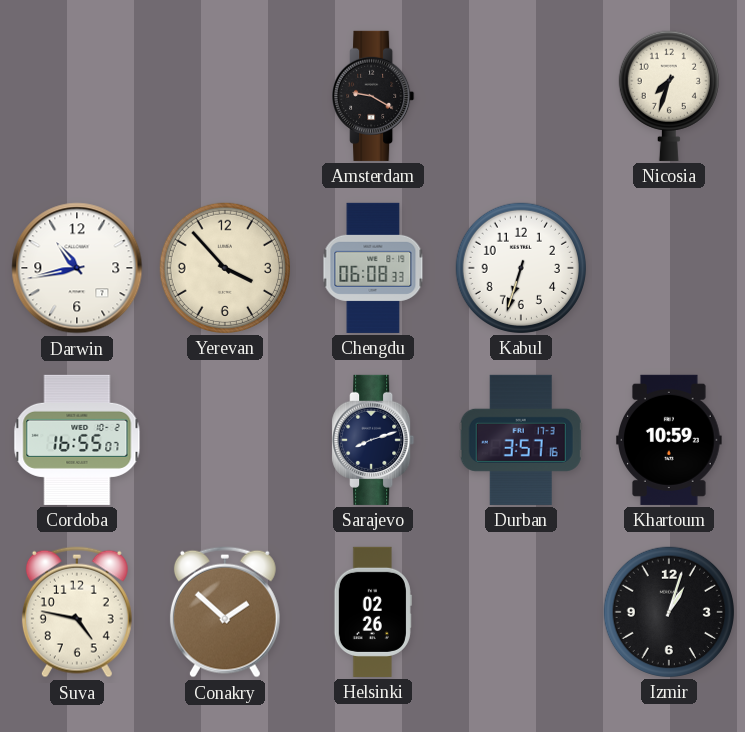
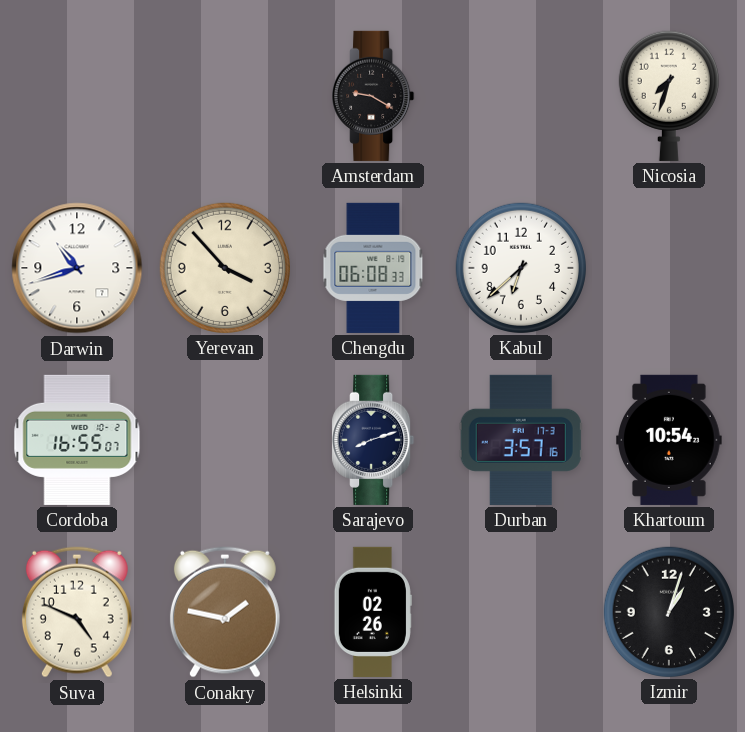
Darwin: 10:43 -> 10:42
Kabul: 6:33 -> 6:38
Khartoum: 10:59 -> 10:54
Suva: 4:47 -> 4:49
Conakry: 1:52 -> 1:47
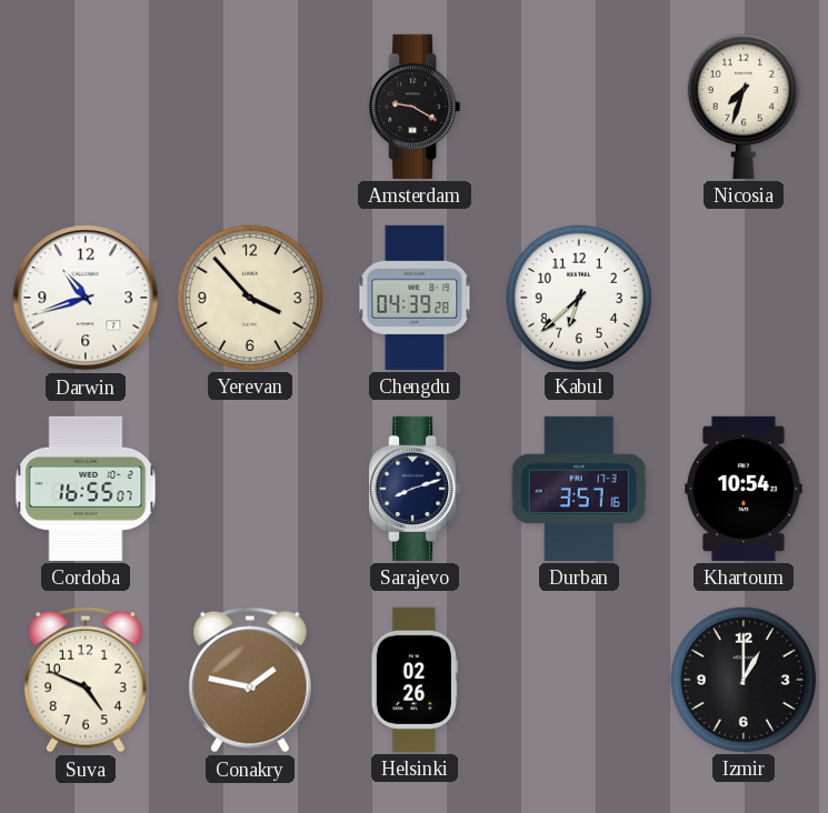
Chengdu: 06:08 -> 04:39
Izmir: 1:03 -> 1:00
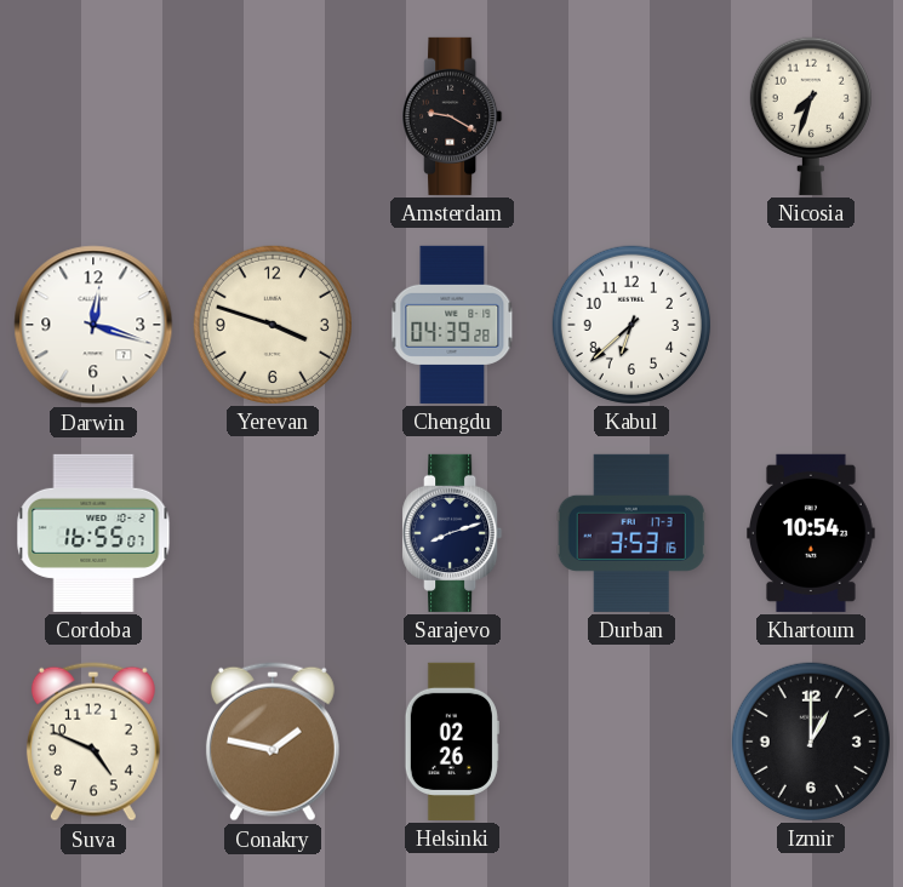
Darwin: 10:42 -> 12:18
Yerevan: 3:53 -> 3:48
Durban: 3:57 -> 3:53
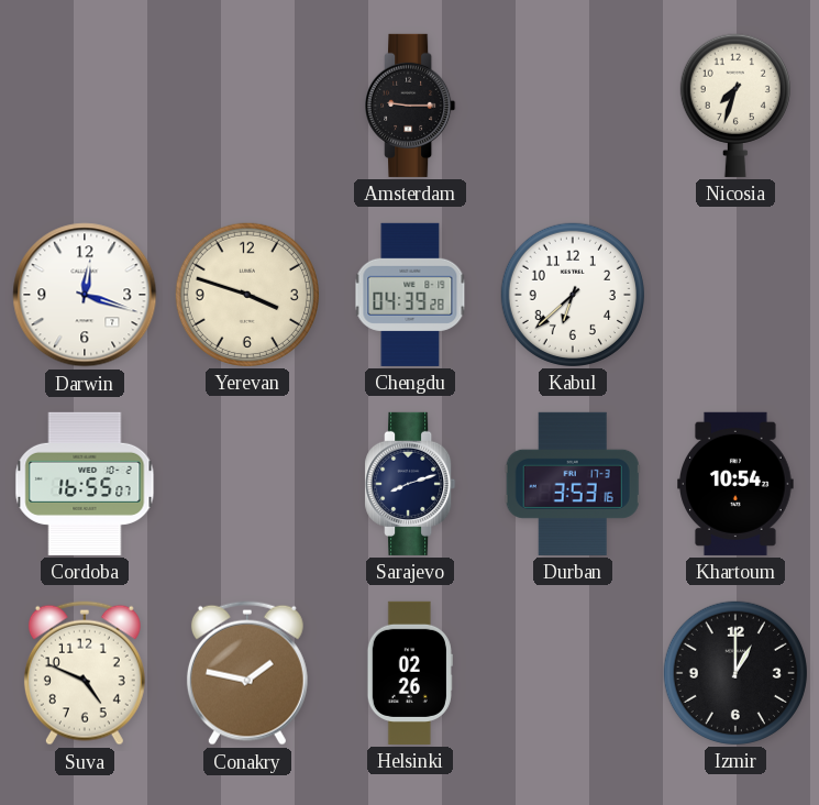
Amsterdam: 9:20 -> 9:15
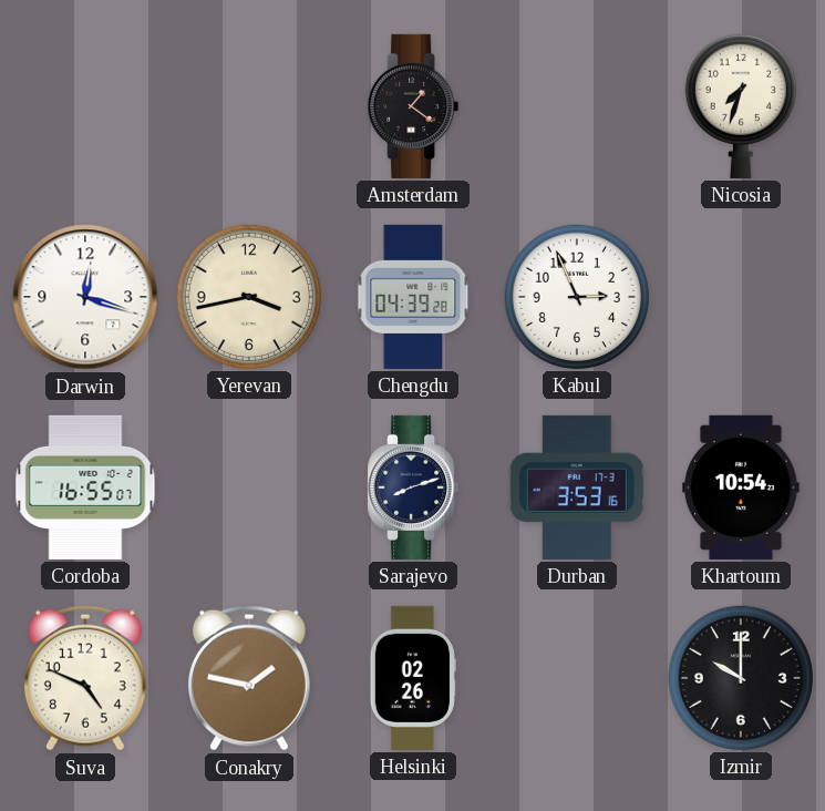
Amsterdam: 9:15 -> 1:21
Yerevan: 3:48 -> 3:43
Kabul: 6:38 -> 2:56
Izmir: 1:00 -> 10:00
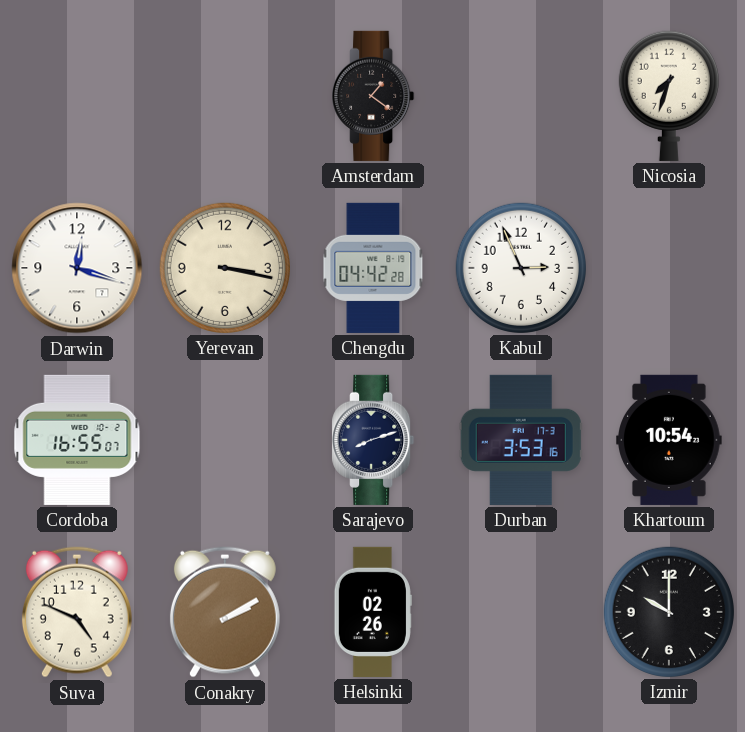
Yerevan: 3:43 -> 3:17
Chengdu: 04:39 -> 04:42
Conakry: 1:47 -> 2:10
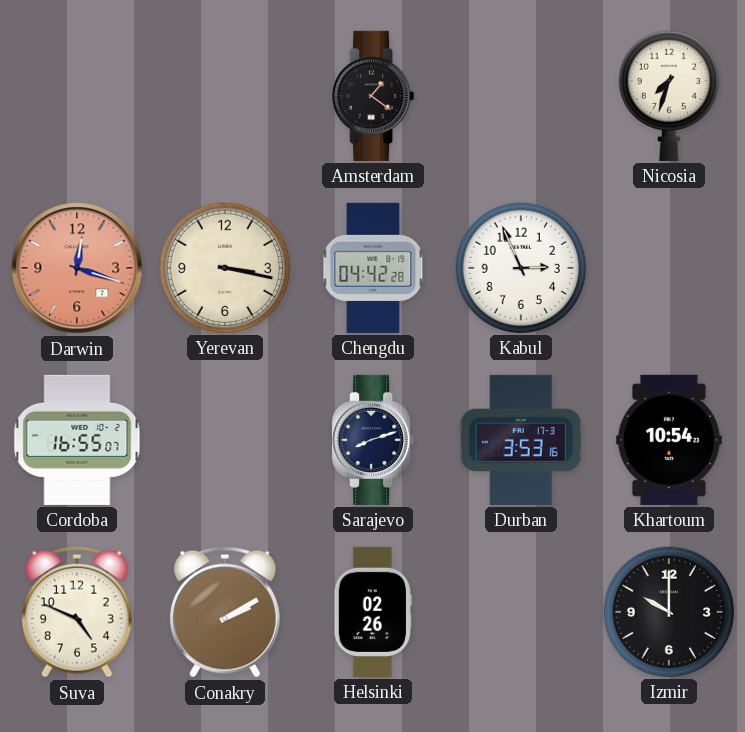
Darwin dial: white -> salmon
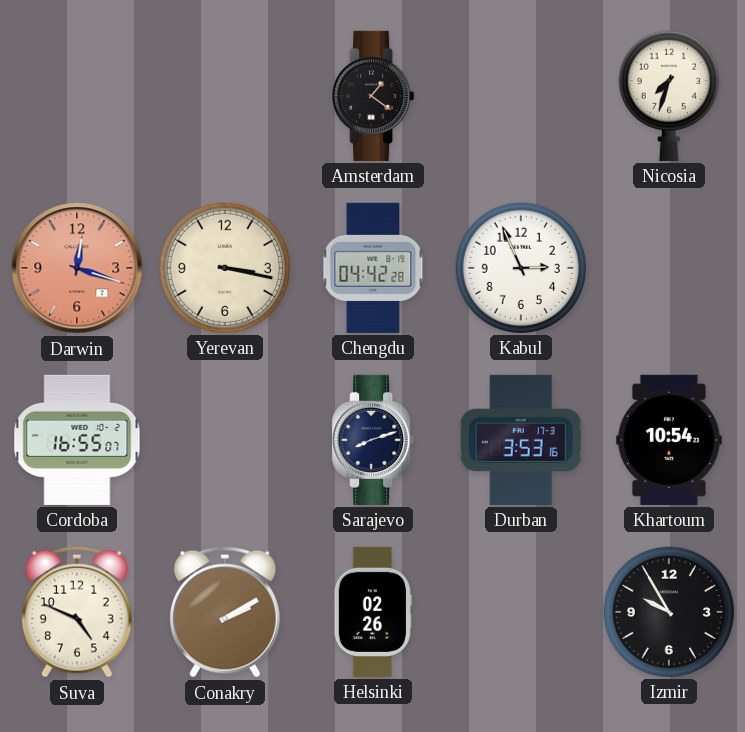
Izmir: 10:00 -> 9:55
